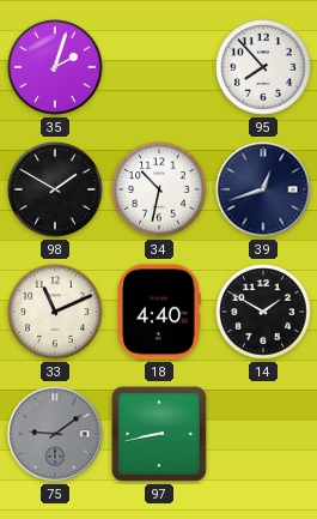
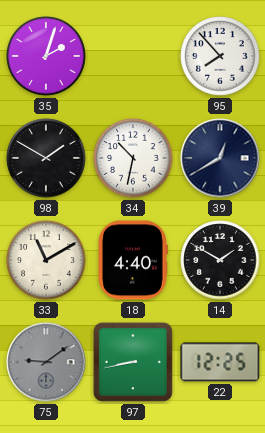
39: 12:42 -> 12:40
33: 11:11 -> 11:10
22: none -> 12:25
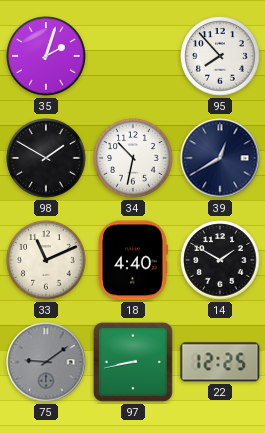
33: 11:10 -> 11:11
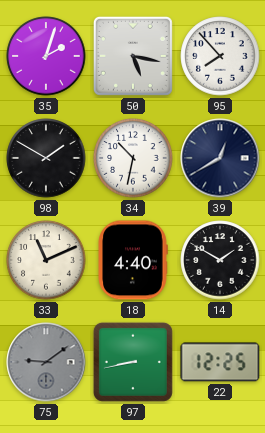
50: none -> 5:17
